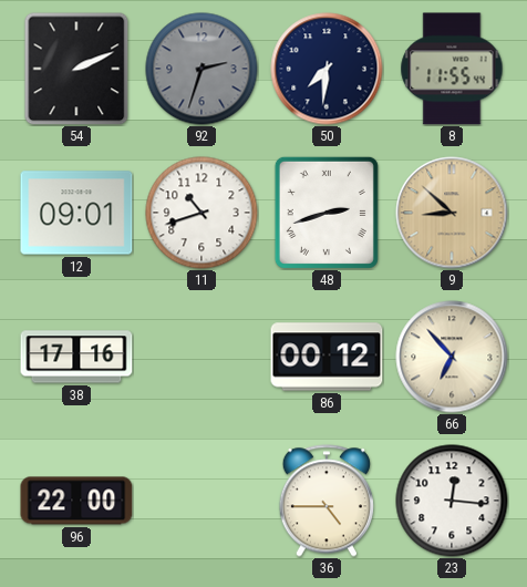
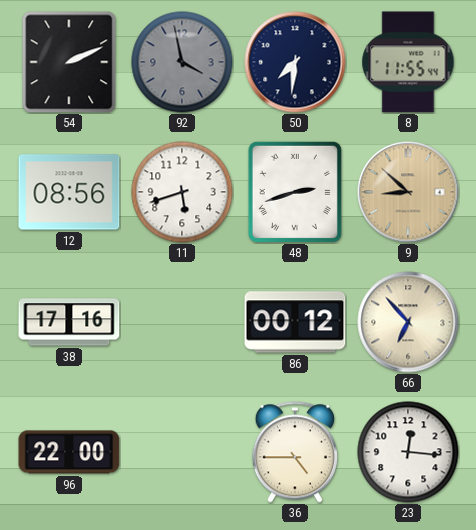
92: 2:33 -> 3:58
12: 09:01 -> 08:56
11: 10:42 -> 5:42
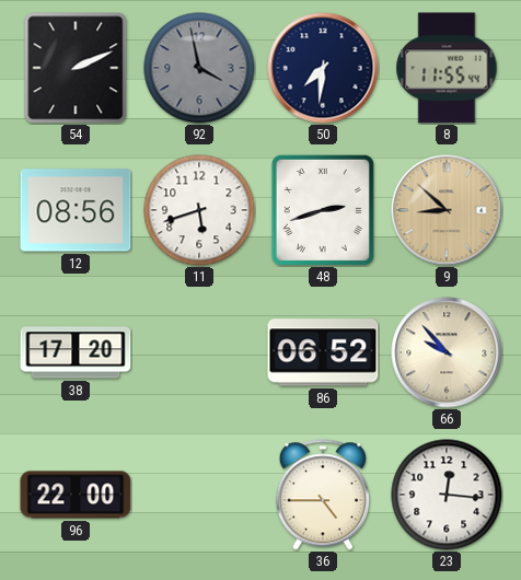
38: 17:16 -> 17:20
86: 00:12 -> 06:52
66: 6:53 -> 9:53
